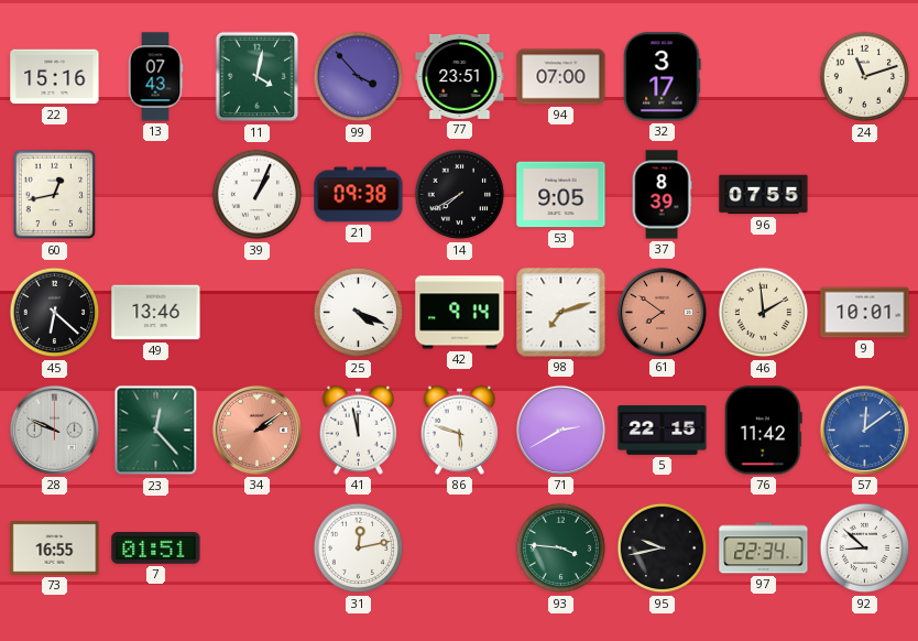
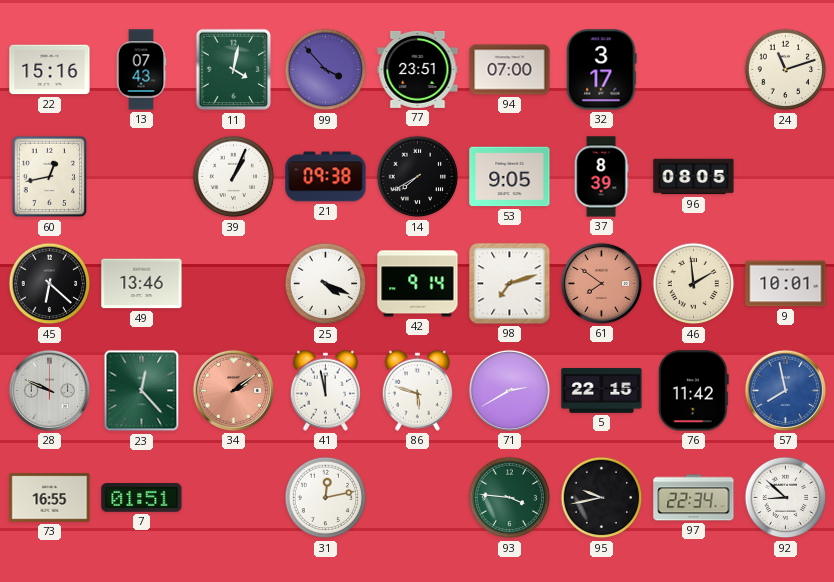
96: 07:55 -> 08:05
57: 12:09 -> 7:58
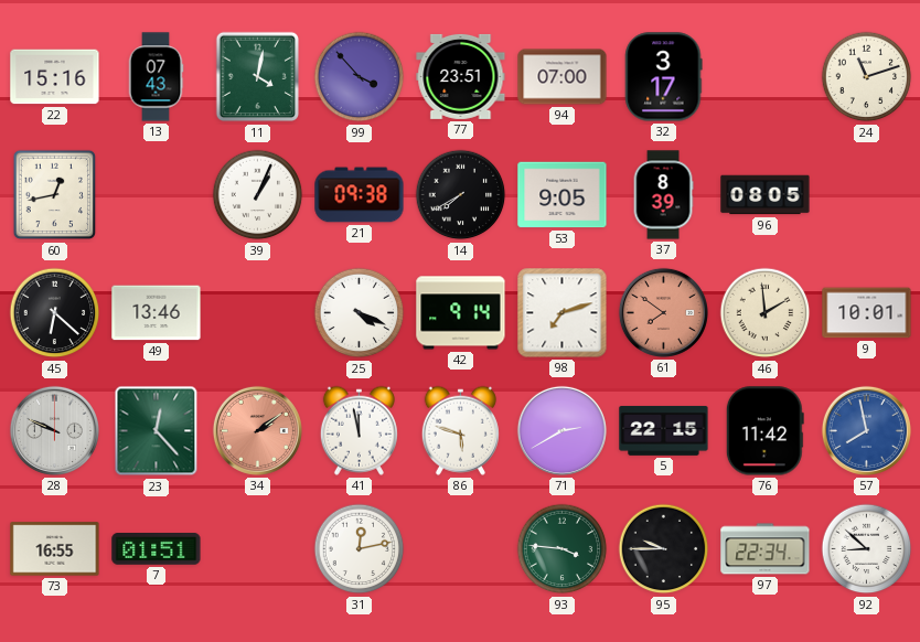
95: 9:43 -> 9:45
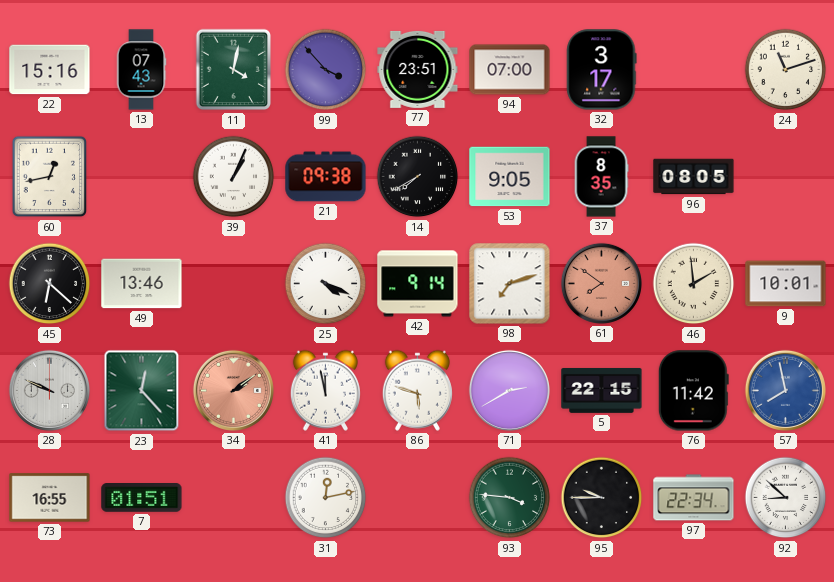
37: 8:39 -> 8:35
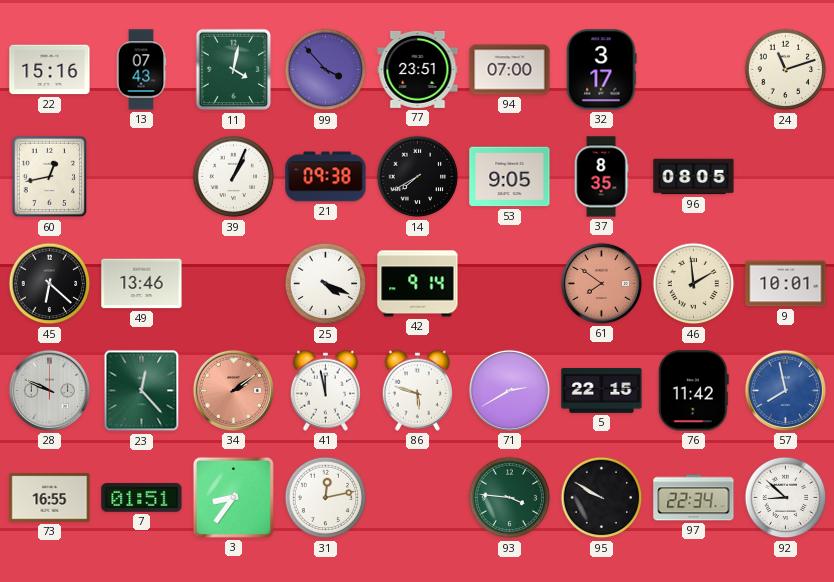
98: 7:12 -> none
3: none -> 8:36
95: 9:45 -> 9:50
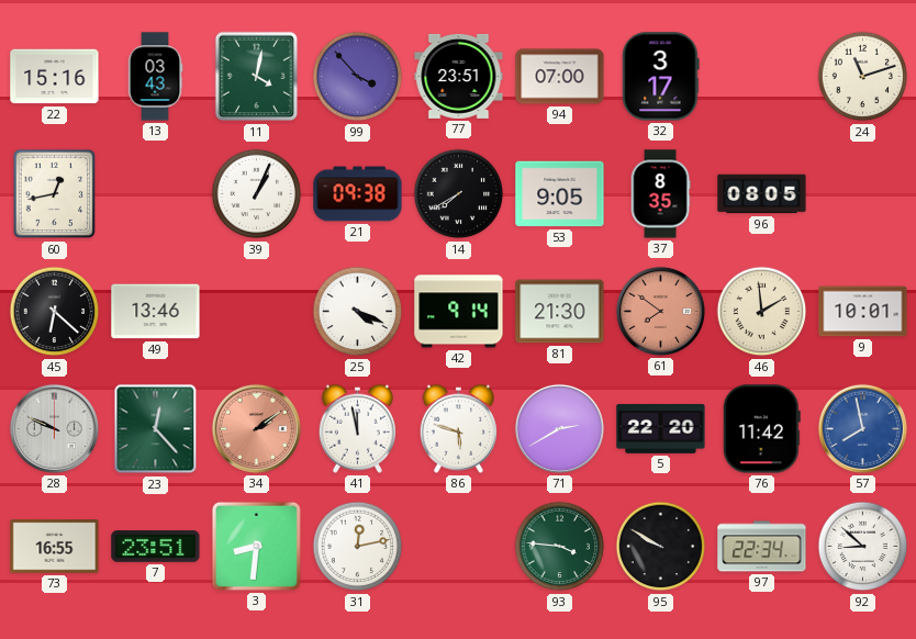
13: 07:43 -> 03:43
81: none -> 21:30
5: 22:15 -> 22:20
7: 01:51 -> 23:51
3: 8:36 -> 8:31
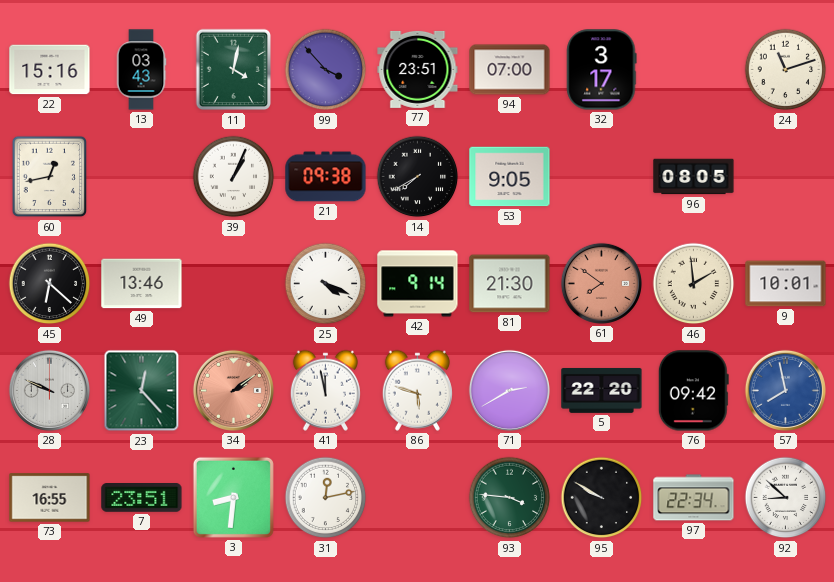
37: 8:35 -> none
76: 11:42 -> 09:42
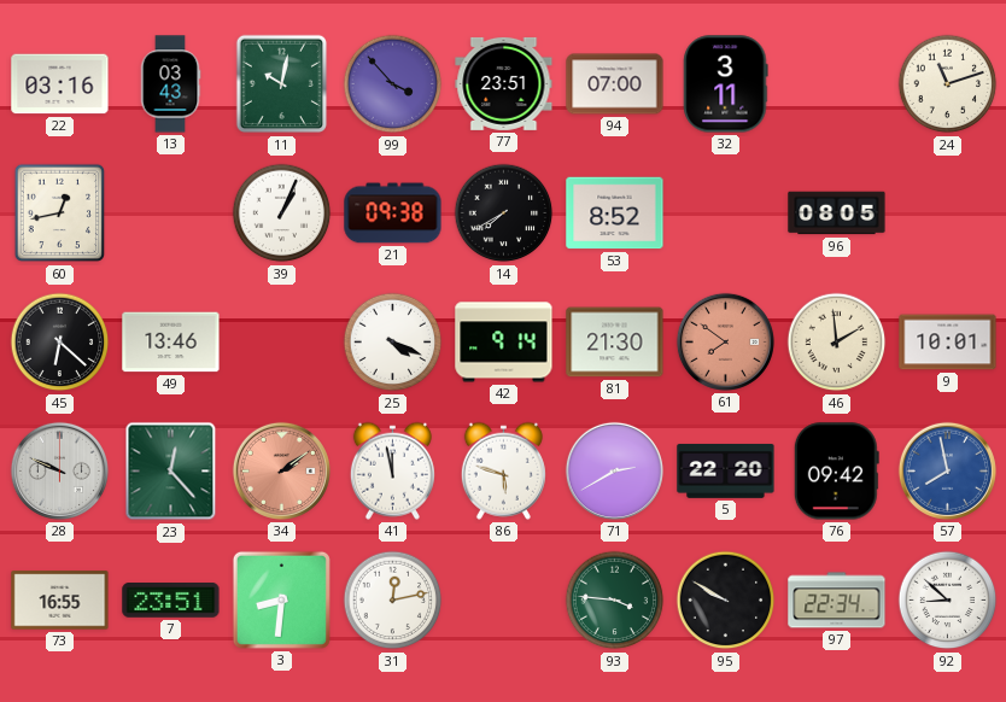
22: 15:16 -> 03:16
11: 4:02 -> 10:02
32: 3:17 -> 3:11
53: 9:05 -> 8:52
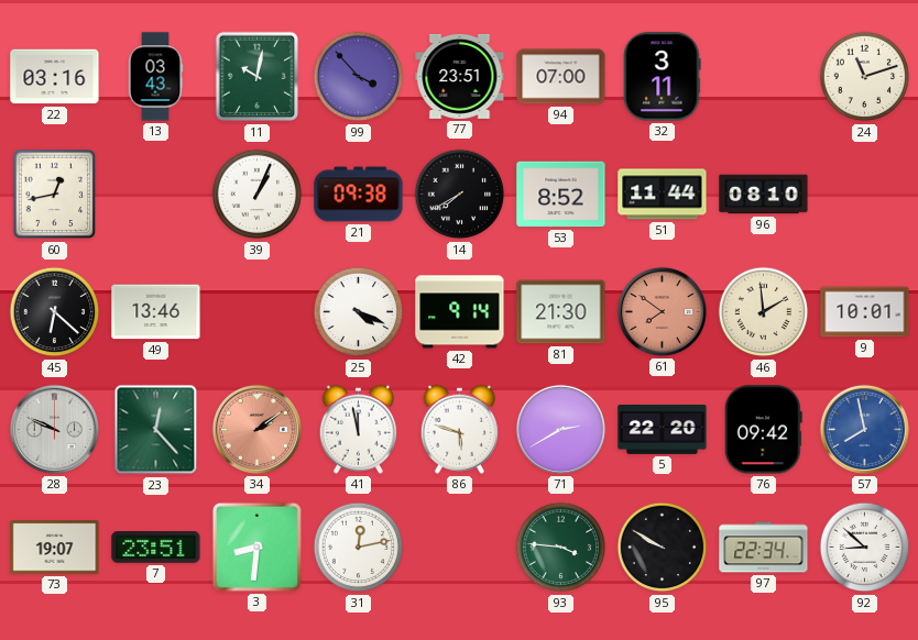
51: none -> 11:44
96: 08:05 -> 08:10
73: 16:55 -> 19:07
